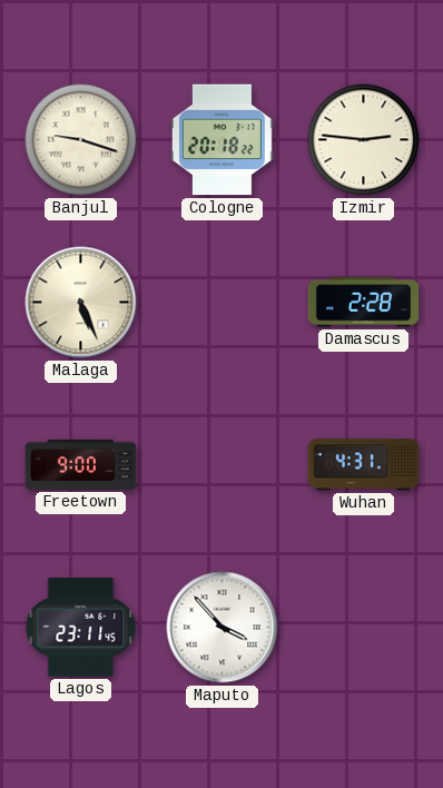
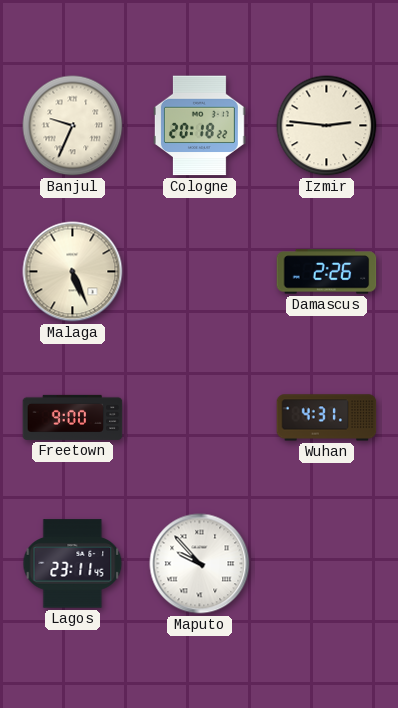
Banjul: 9:18 -> 9:34
Damascus: 2:28 -> 2:26
Maputo: 3:53 -> 9:53
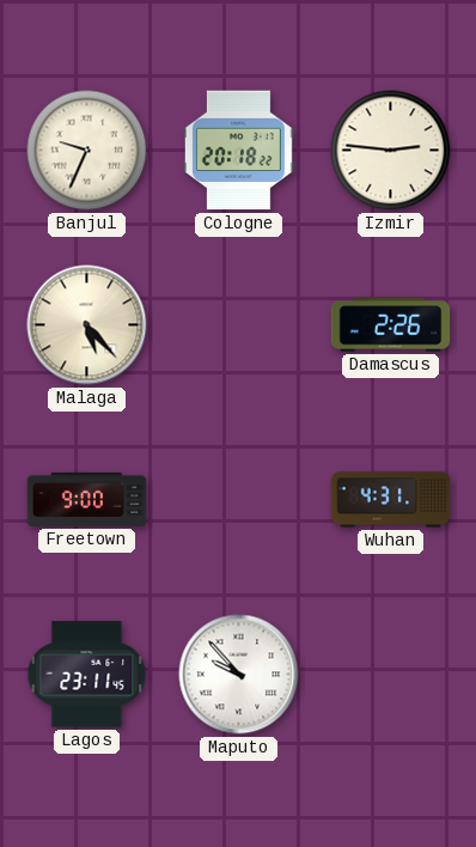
Malaga: 5:26 -> 5:23
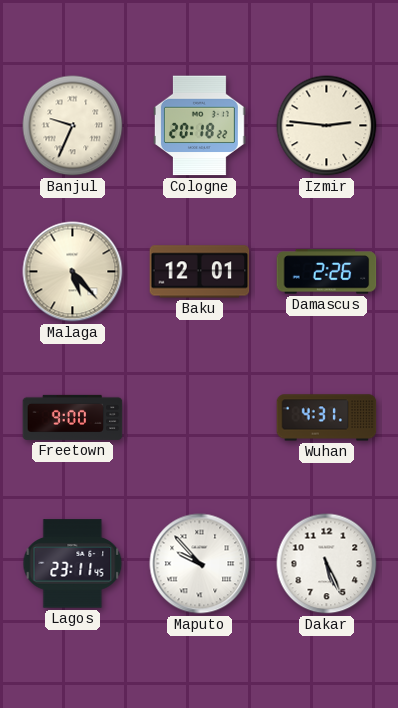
Baku: none -> 12:01
Dakar: none -> 5:26
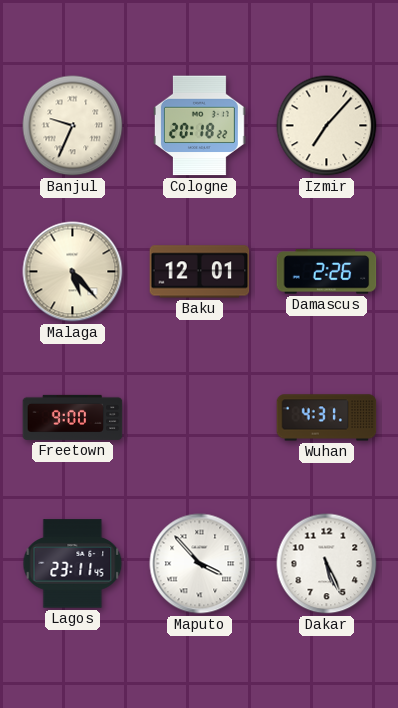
Izmir: 2:46 -> 7:07
Maputo: 9:53 -> 3:53
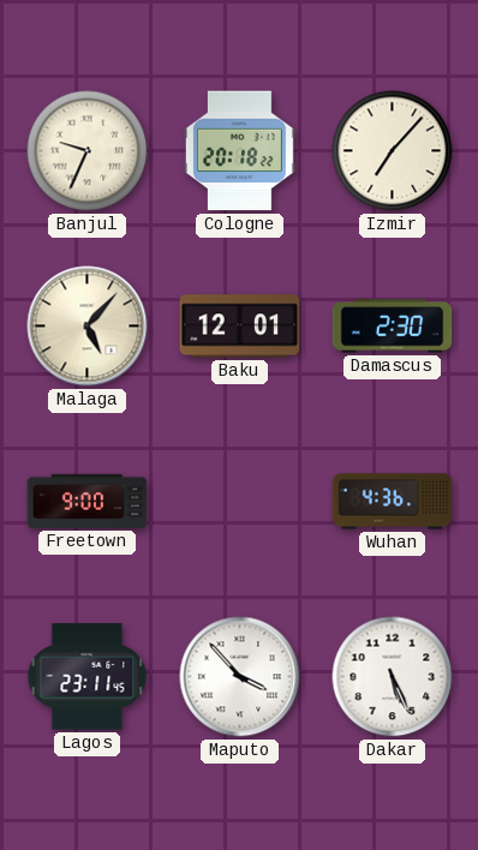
Malaga: 5:23 -> 5:07
Damascus: 2:26 -> 2:30
Wuhan: 4:31 -> 4:36
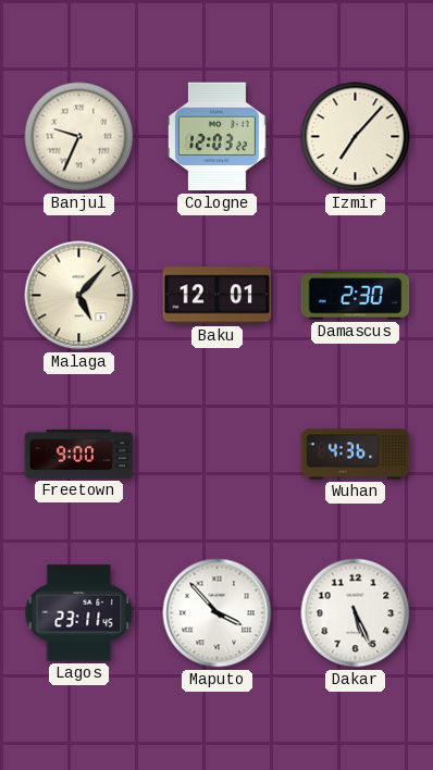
Cologne: 20:18 -> 12:03
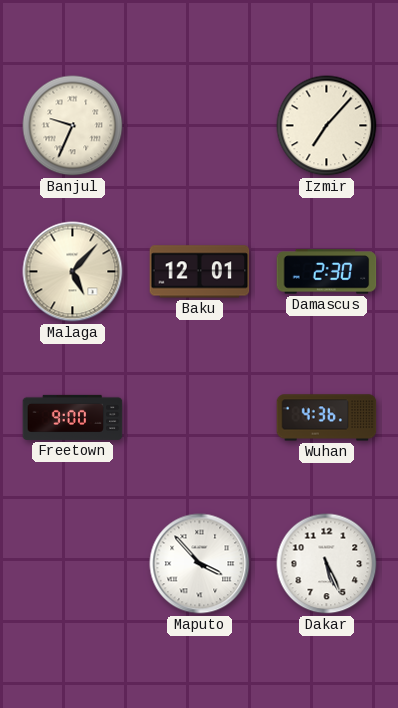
Cologne: 12:03 -> none
Lagos: 23:11 -> none
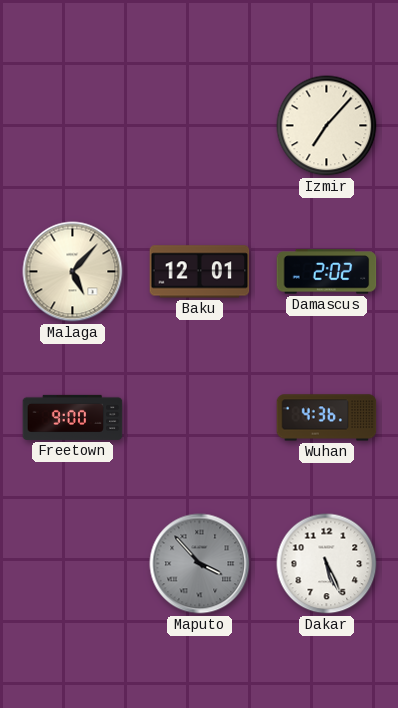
Banjul: 9:34 -> none
Damascus: 2:30 -> 2:02
Maputo dial: white -> grey
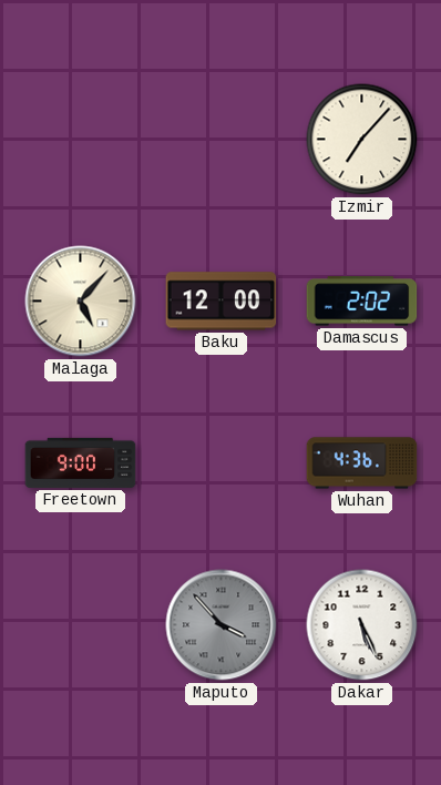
Baku: 12:01 -> 12:00
